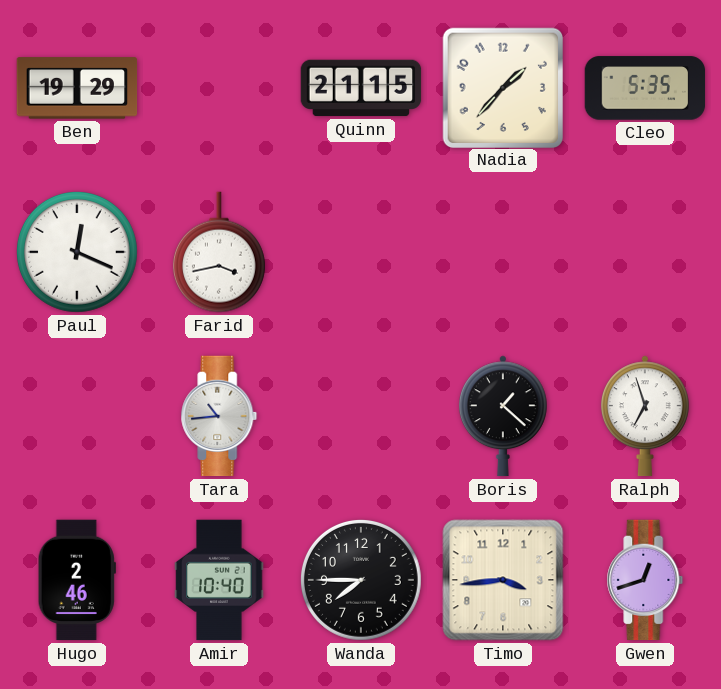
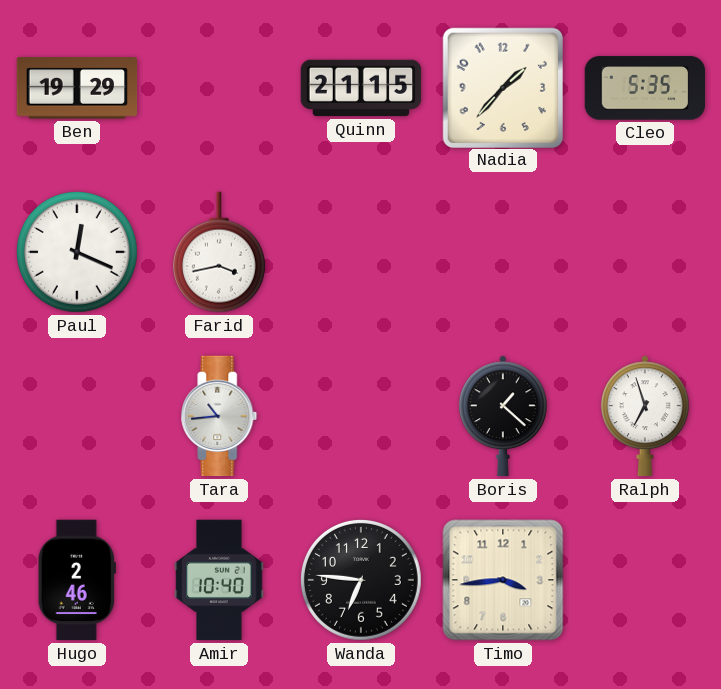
Wanda: 7:45 -> 6:46
Gwen: 12:42 -> none
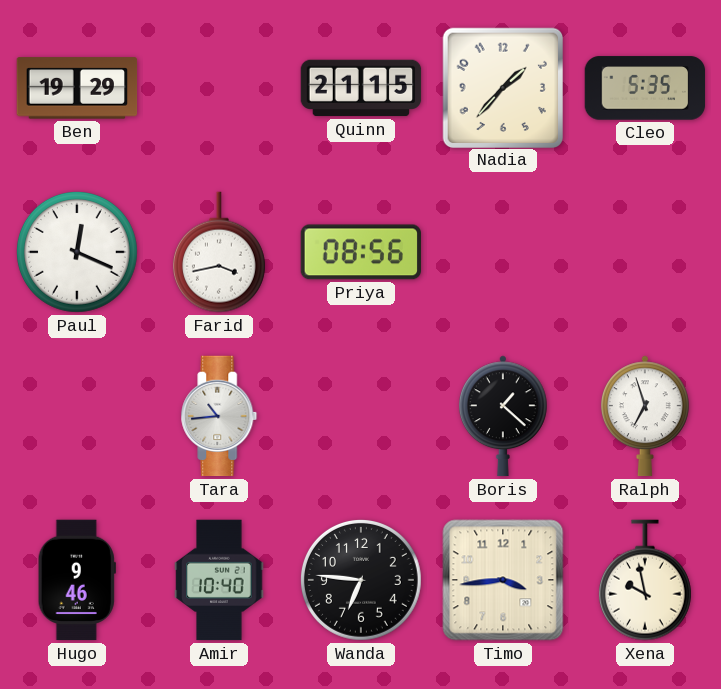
Priya: none -> 08:56
Hugo: 2:46 -> 9:46
Xena: none -> 9:58
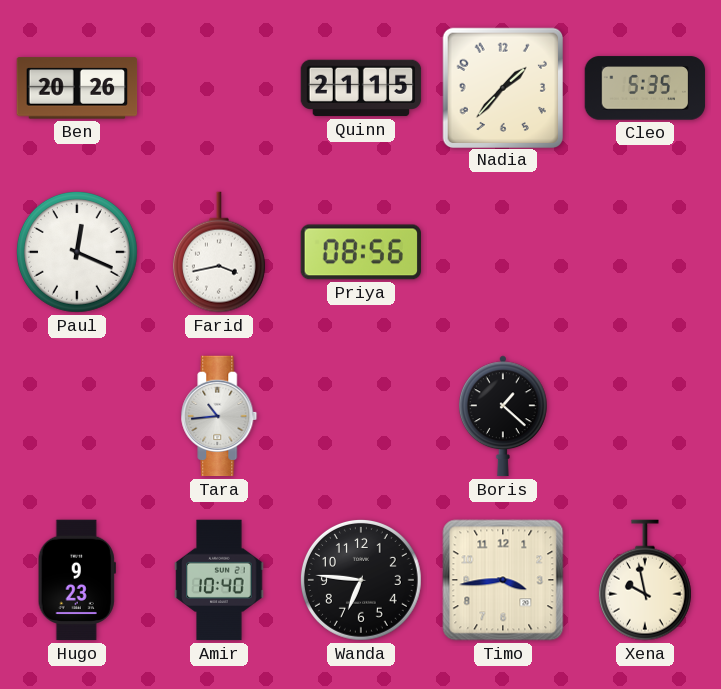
Ben: 19:29 -> 20:26
Ralph: 6:57 -> none
Hugo: 9:46 -> 9:23
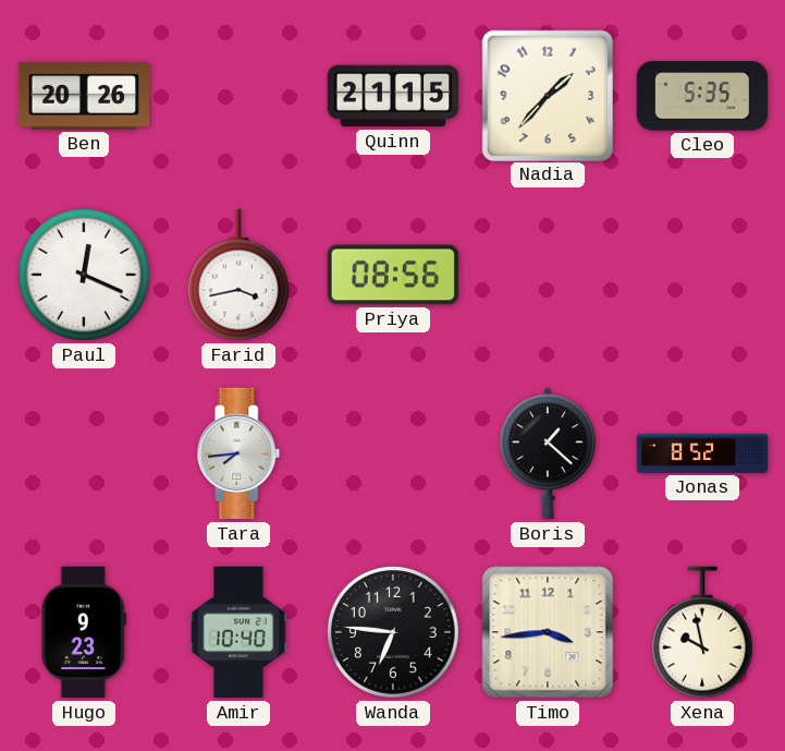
Tara: 10:44 -> 7:44
Jonas: none -> 8:52
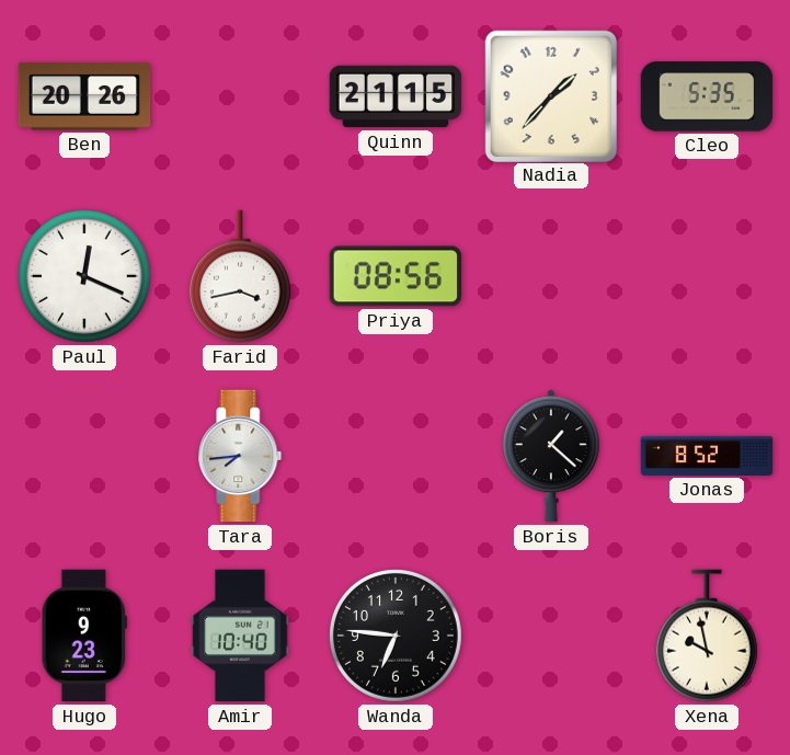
Timo: 3:44 -> none
